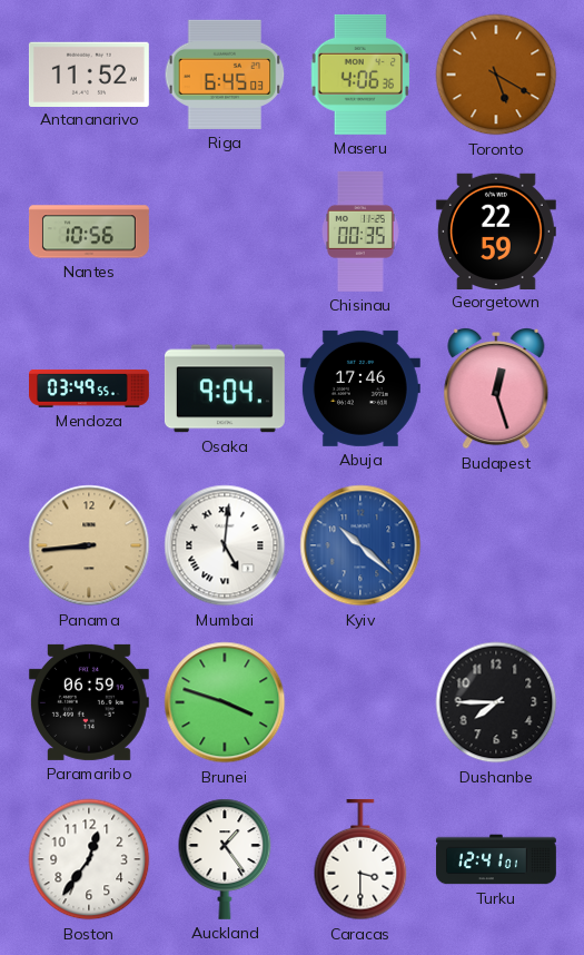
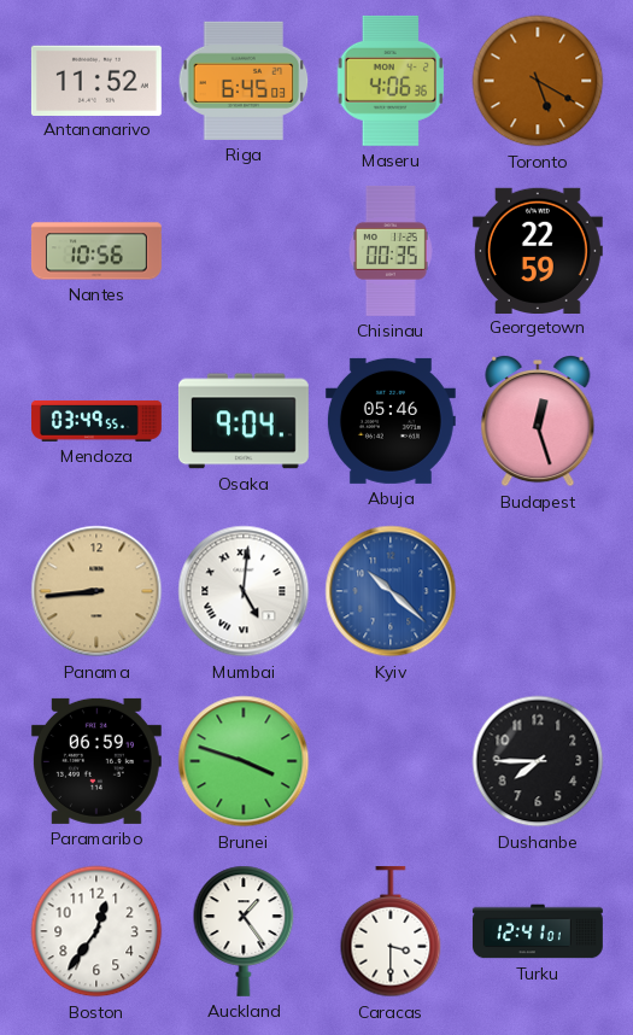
Abuja: 17:46 -> 05:46
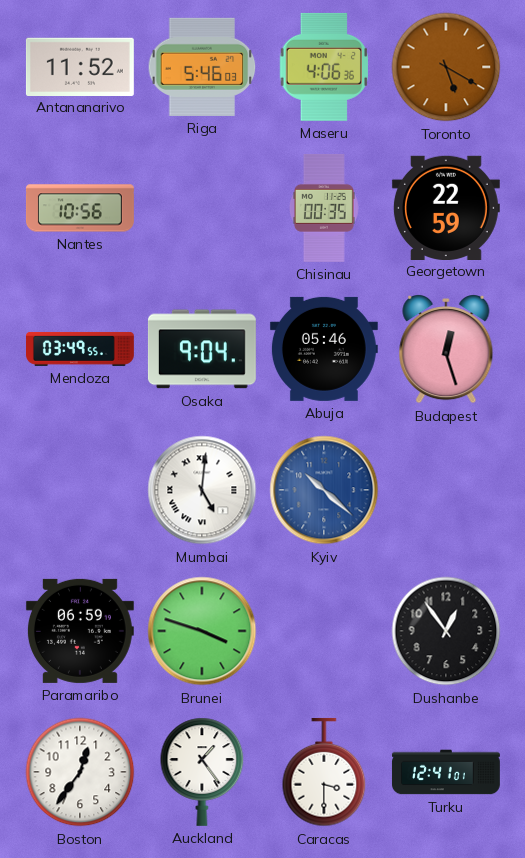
Riga: 6:45 -> 5:46
Panama: 8:44 -> none
Dushanbe: 7:45 -> 12:54
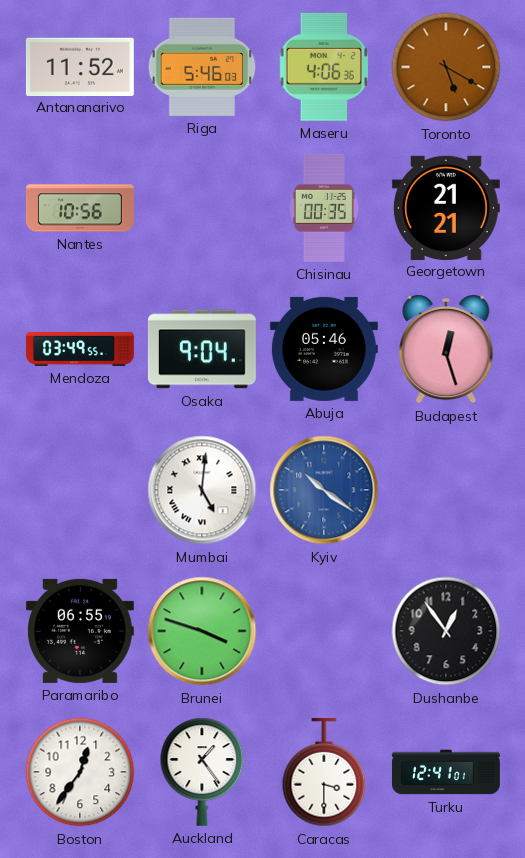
Georgetown: 22:59 -> 21:21
Kyiv: 10:22 -> 10:21
Paramaribo: 06:59 -> 06:55
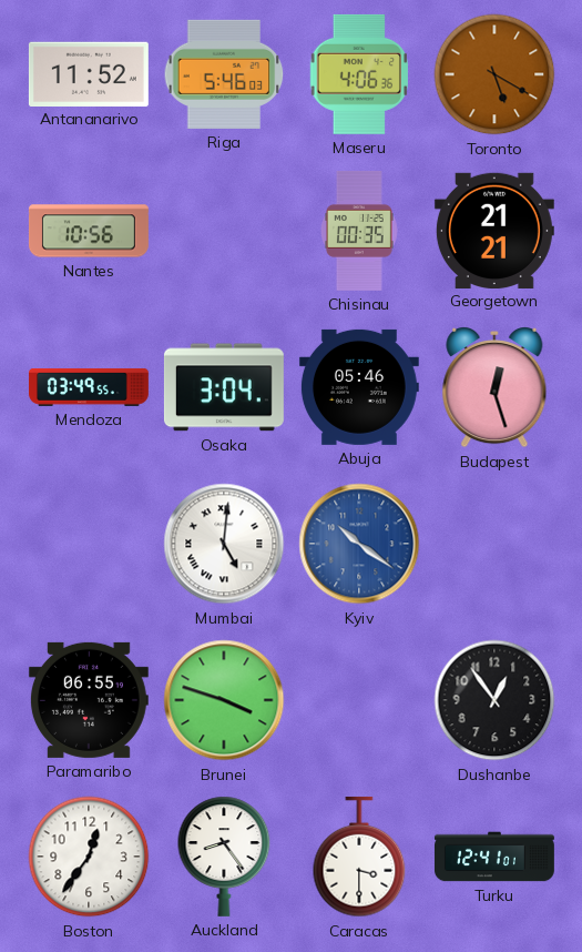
Osaka: 9:04 -> 3:04
Auckland: 1:24 -> 8:24
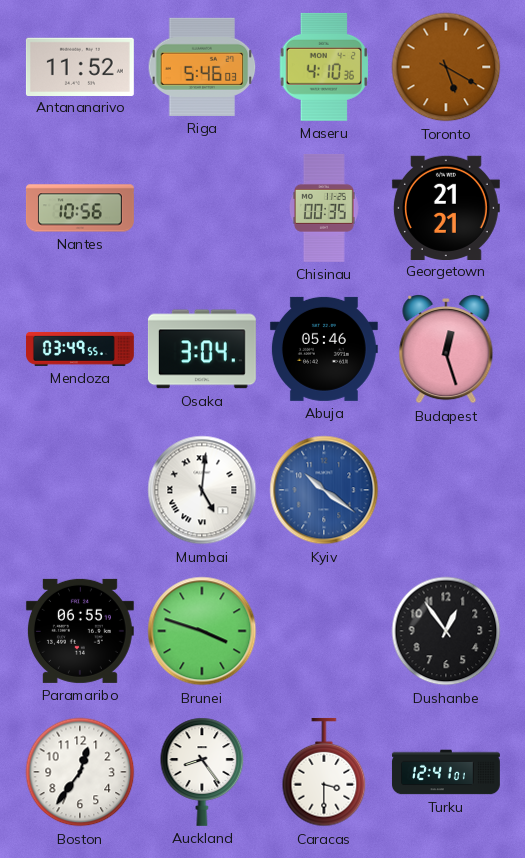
Maseru: 4:06 -> 4:10
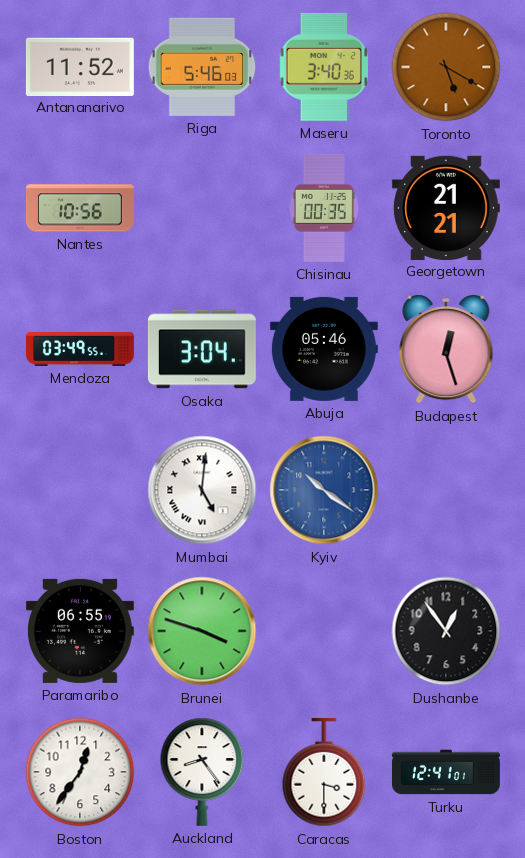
Maseru: 4:10 -> 3:40
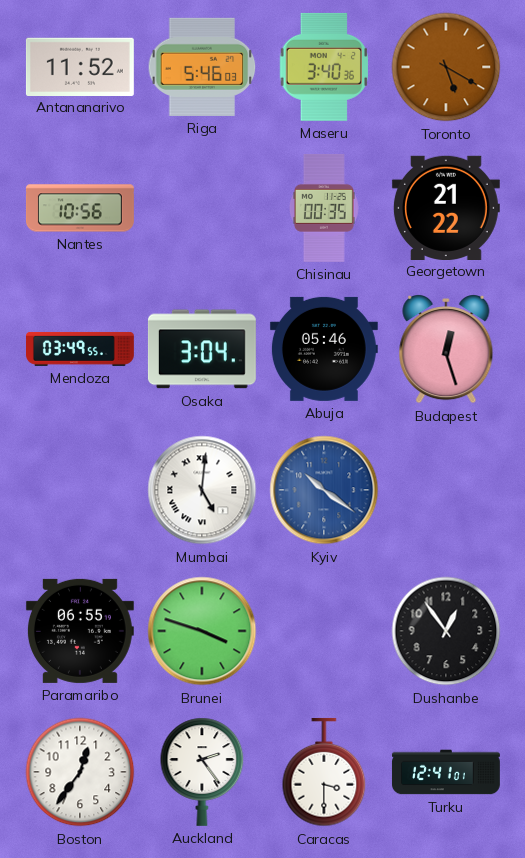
Georgetown: 21:21 -> 21:22
Auckland: 8:24 -> 2:24
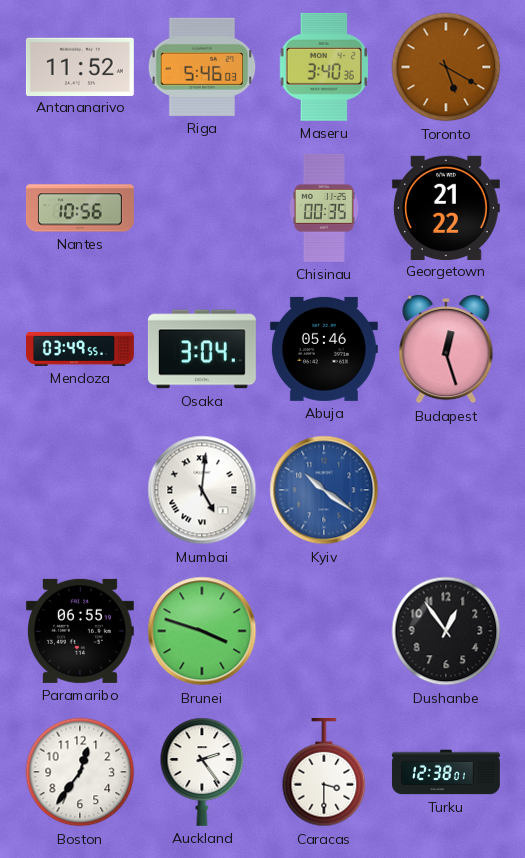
Turku: 12:41 -> 12:38
